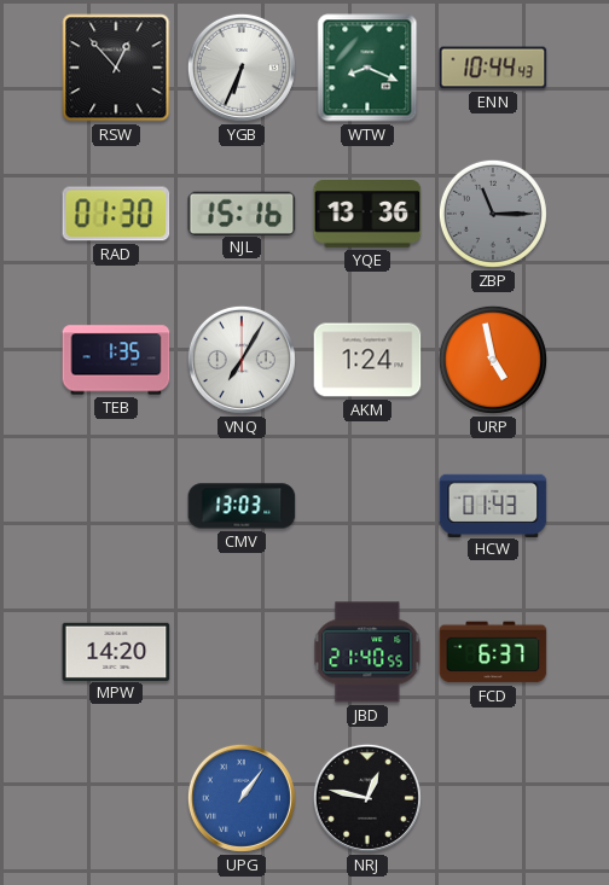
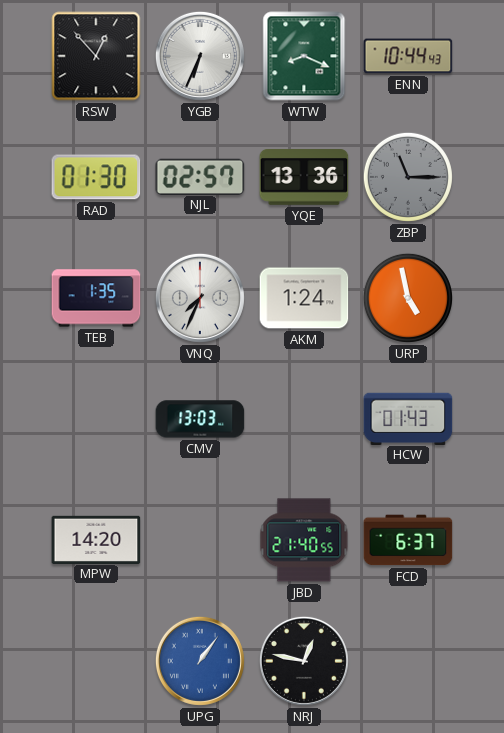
NJL: 15:16 -> 02:57
VNQ: 7:05 -> 7:34
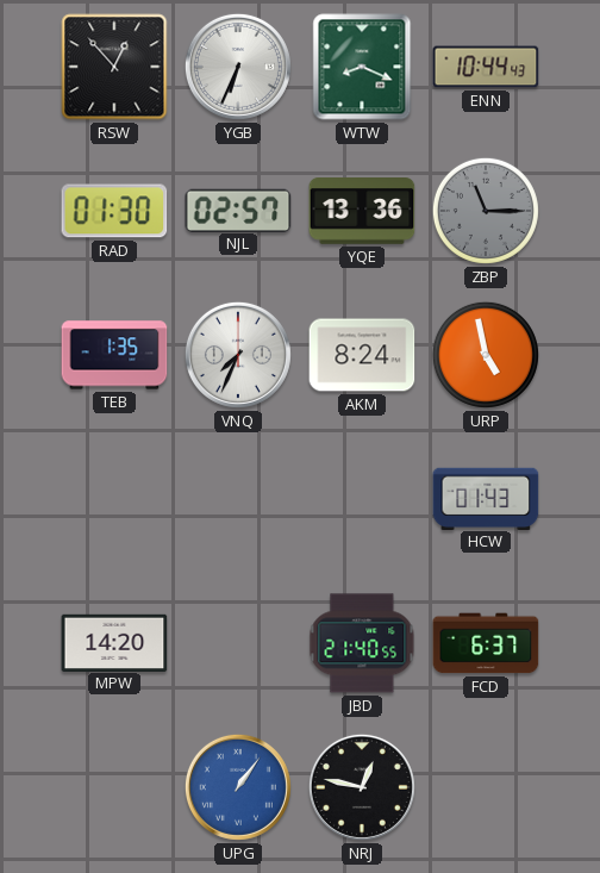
AKM: 1:24 -> 8:24
CMV: 13:03 -> none
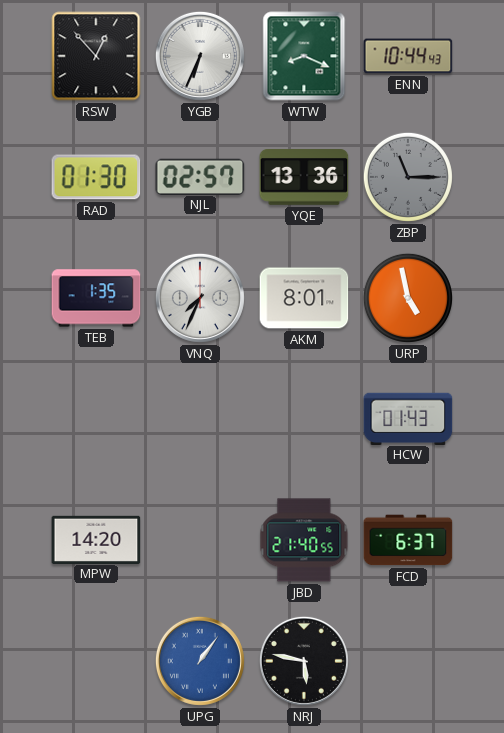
AKM: 8:24 -> 8:01
NRJ: 12:47 -> 5:47
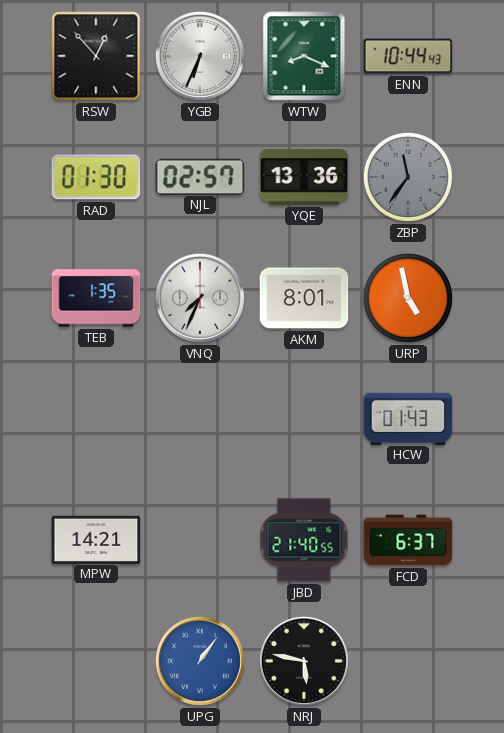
ZBP: 11:15 -> 11:36
MPW: 14:20 -> 14:21
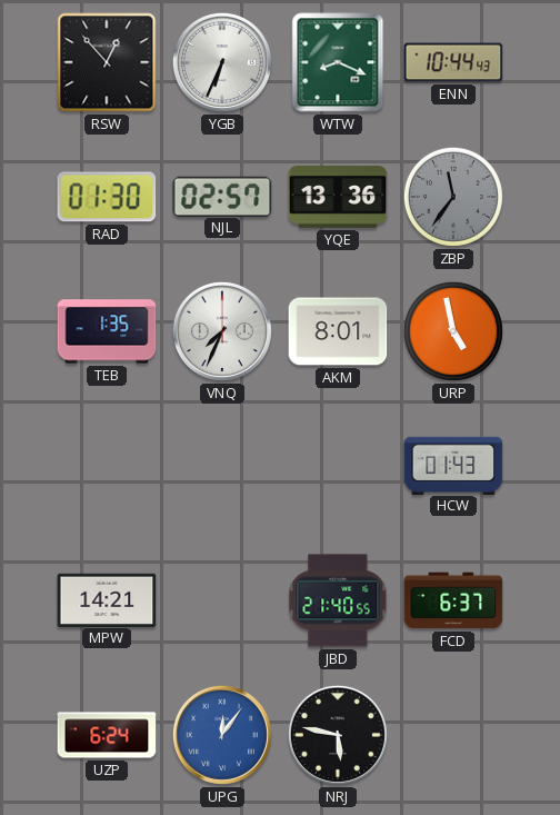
UZP: none -> 6:24
UPG: 1:06 -> 12:06
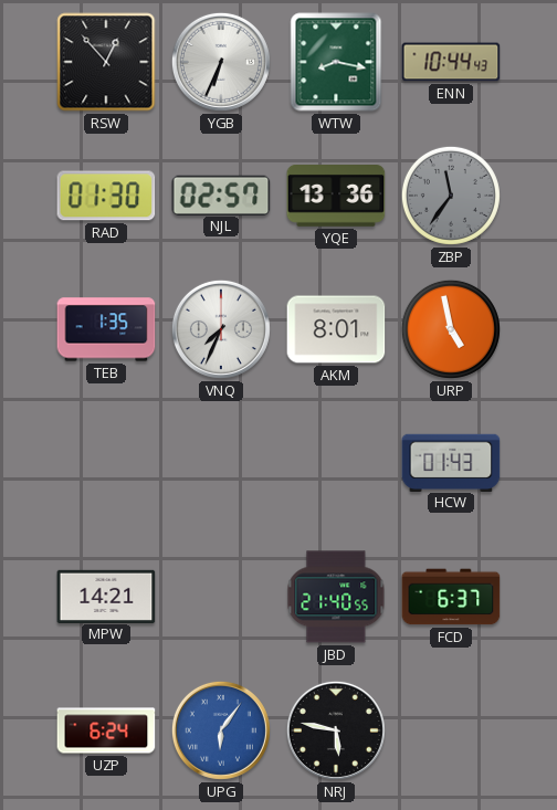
WTW: 8:19 -> 8:17
UPG: 12:06 -> 6:06
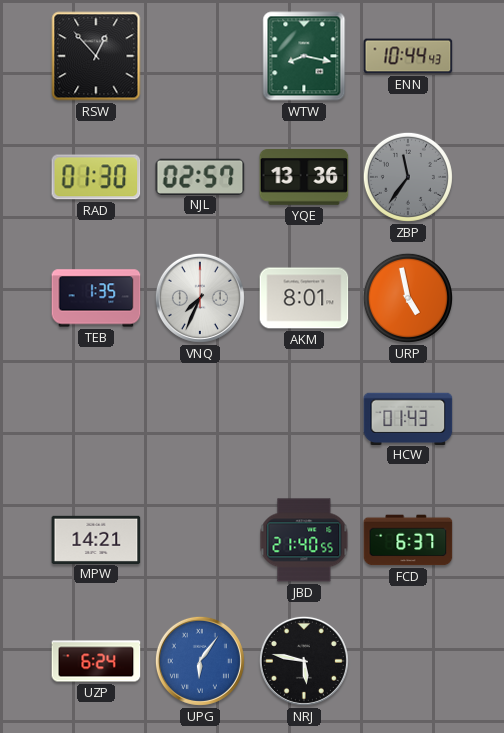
YGB: 6:34 -> none
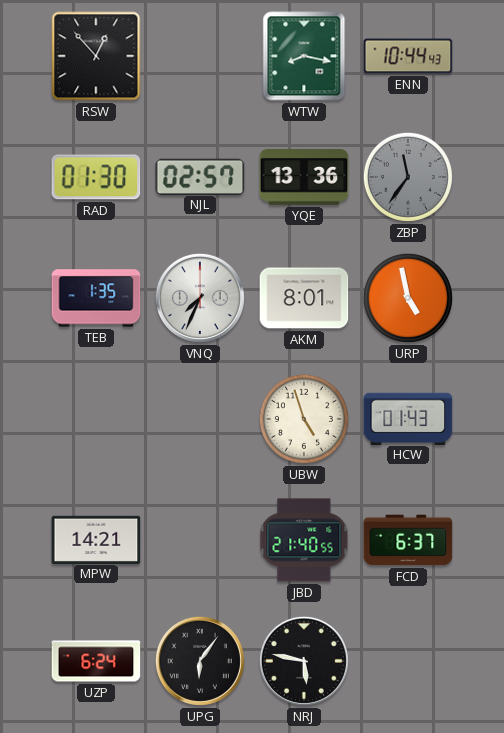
UBW: none -> 4:57
UPG dial: blue -> black
